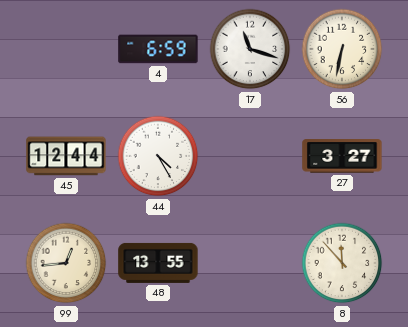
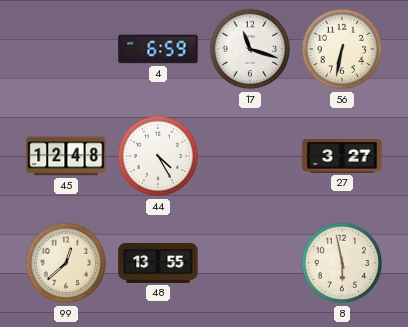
45: 12:44 -> 12:48
99: 12:44 -> 12:38
8: 11:53 -> 5:58
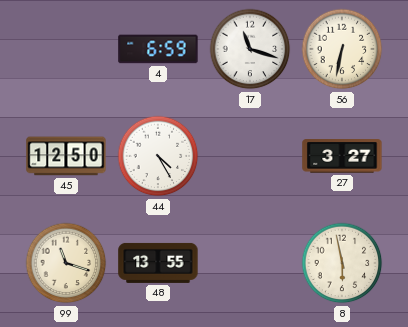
45: 12:48 -> 12:50
99: 12:38 -> 11:18
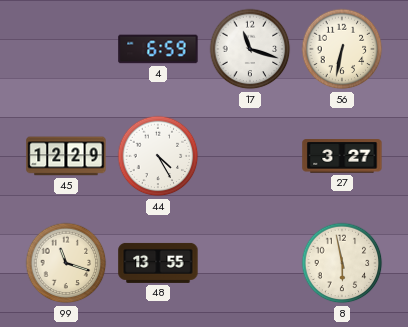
45: 12:50 -> 12:29
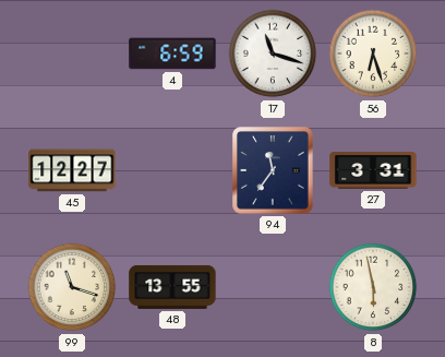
56: 6:32 -> 6:27
45: 12:29 -> 12:27
44: 4:25 -> none
94: none -> 11:36
27: 3:27 -> 3:31
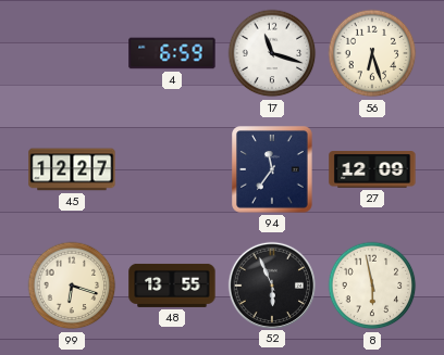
27: 3:31 -> 12:09
99: 11:18 -> 6:18
52: none -> 5:56
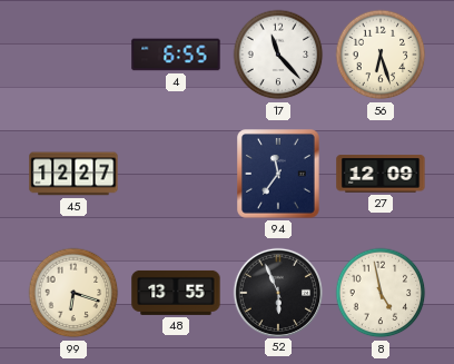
4: 6:59 -> 6:55
17: 11:18 -> 11:23
8: 5:58 -> 4:58
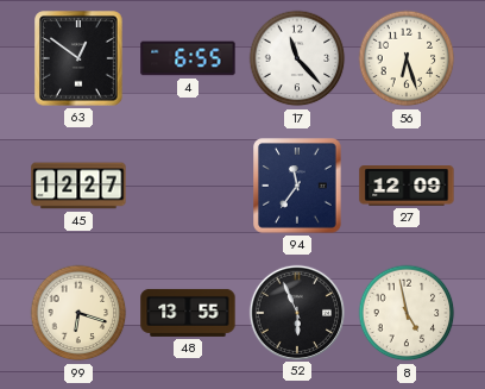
63: none -> 12:51
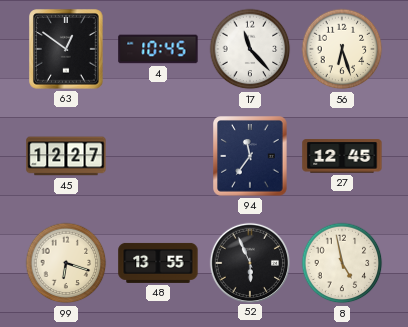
4: 6:55 -> 10:45
27: 12:09 -> 12:45
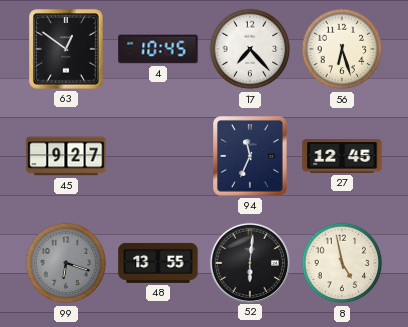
17: 11:23 -> 7:23
45: 12:27 -> 9:27
94: 11:36 -> 11:34
99 dial: cream -> grey
52: 5:56 -> 6:01
